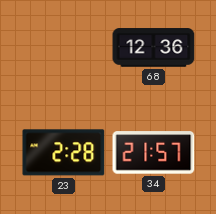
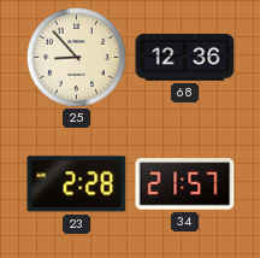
25: none -> 8:53
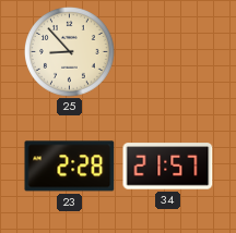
68: 12:36 -> none
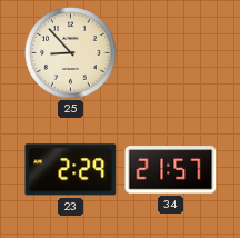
23: 2:28 -> 2:29
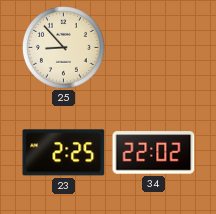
23: 2:29 -> 2:25
34: 21:57 -> 22:02
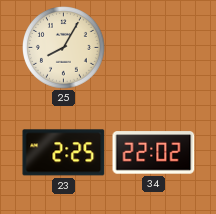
25: 8:53 -> 8:05
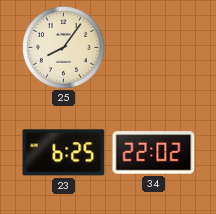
25: 8:05 -> 8:06
23: 2:25 -> 6:25
